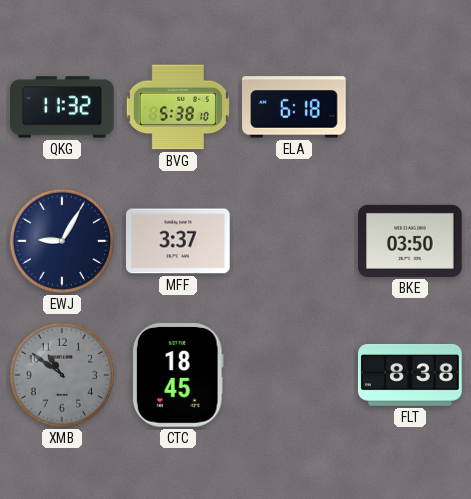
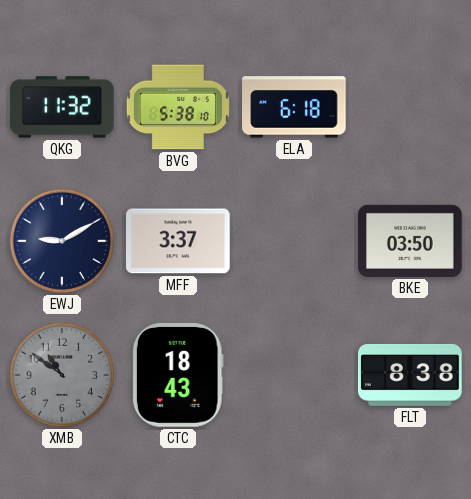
EWJ: 9:05 -> 9:10
CTC: 18:45 -> 18:43
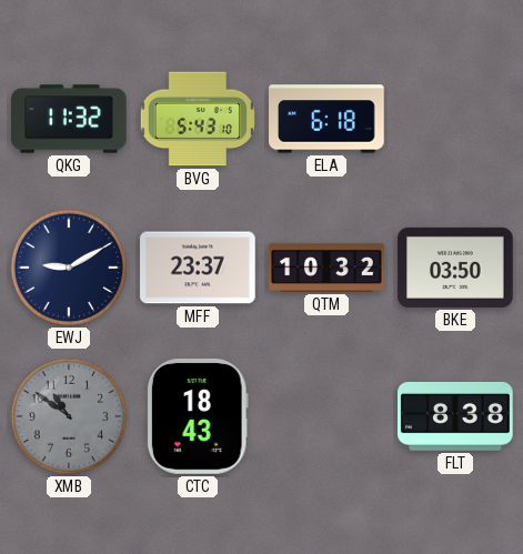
BVG: 5:38 -> 5:43
MFF: 3:37 -> 23:37
QTM: none -> 10:32
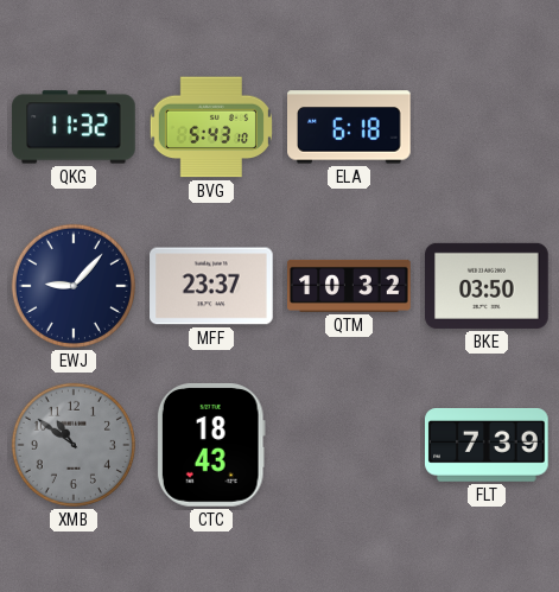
EWJ: 9:10 -> 9:07
FLT: 8:38 -> 7:39
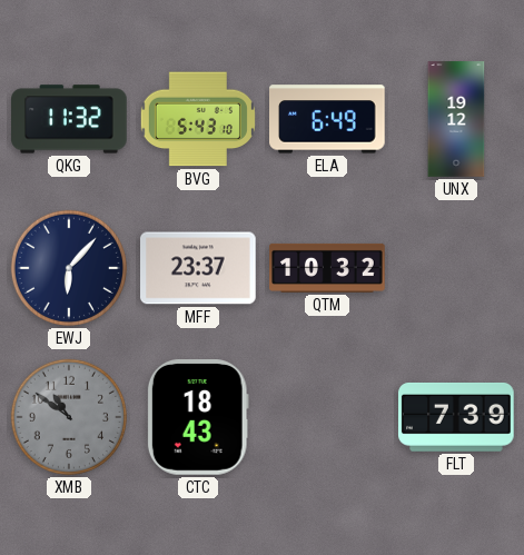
ELA: 6:18 -> 6:49
UNX: none -> 19:12
EWJ: 9:07 -> 6:07
BKE: 03:50 -> none
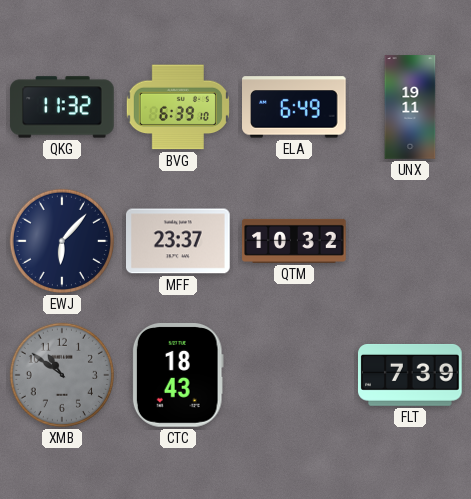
BVG: 5:43 -> 6:39
UNX: 19:12 -> 19:11
